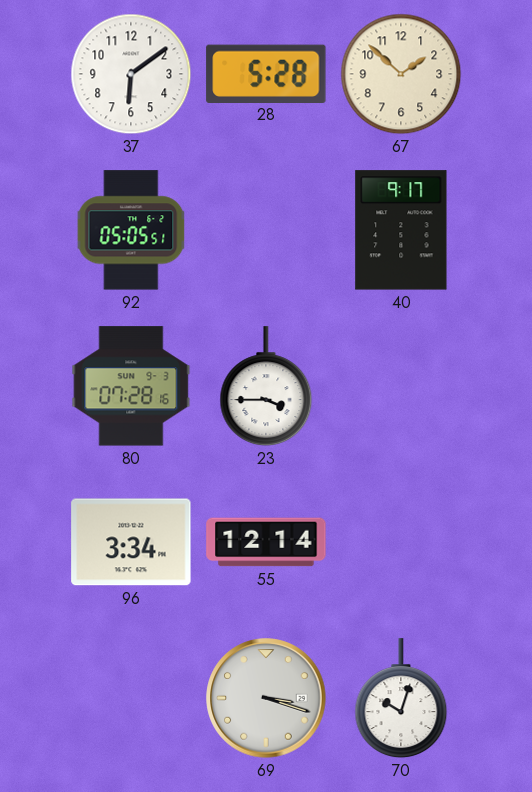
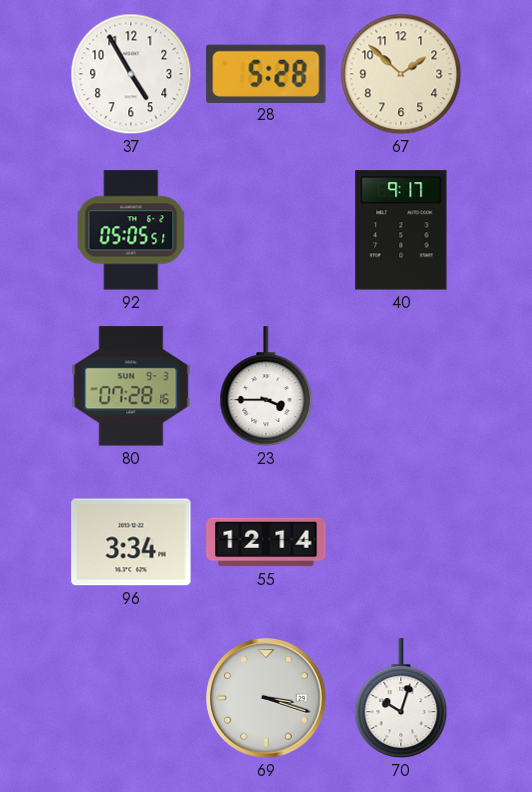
37: 6:09 -> 4:55
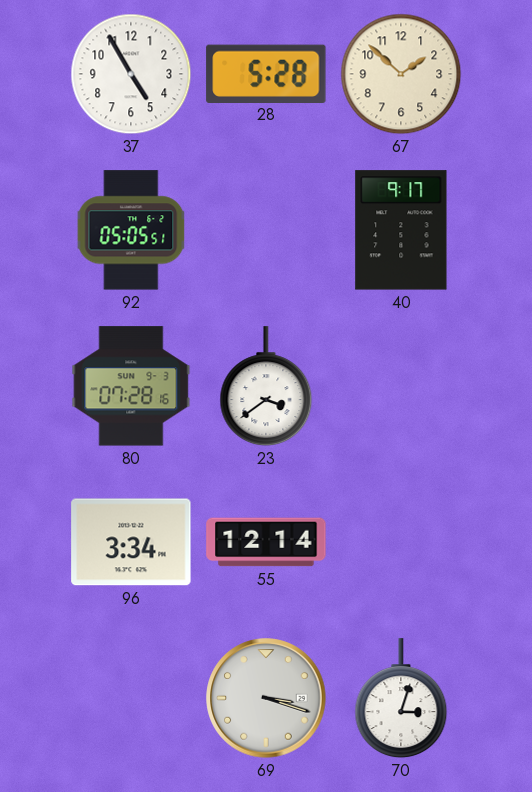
23: 3:45 -> 3:39
70: 10:03 -> 3:03
